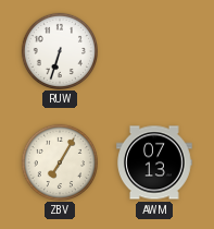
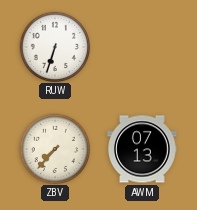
ZBV: 7:05 -> 7:37
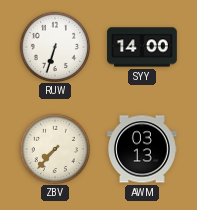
SYY: none -> 14:00
AWM: 07:13 -> 03:13
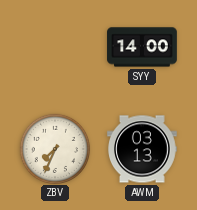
RUW: 6:33 -> none
ZBV: 7:37 -> 7:34
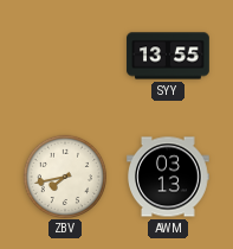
SYY: 14:00 -> 13:55
ZBV: 7:34 -> 7:43
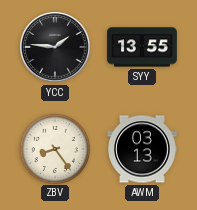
YCC: none -> 1:46
ZBV: 7:43 -> 8:24
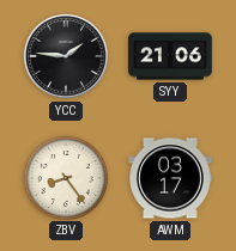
SYY: 13:55 -> 21:06
AWM: 03:13 -> 03:17
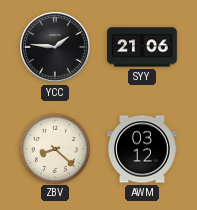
ZBV: 8:24 -> 8:22
AWM: 03:17 -> 03:12
